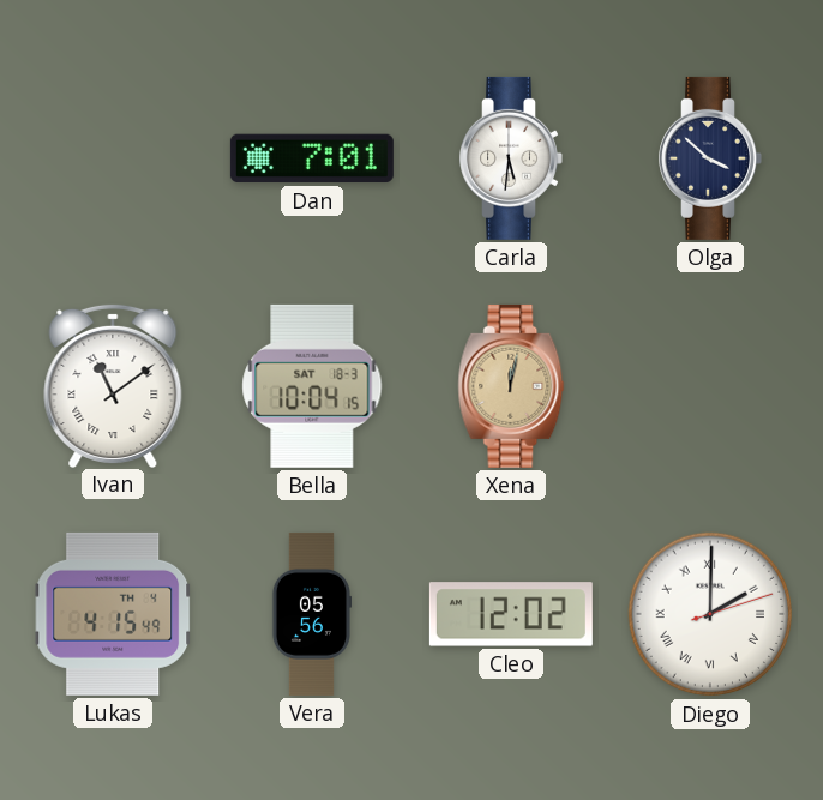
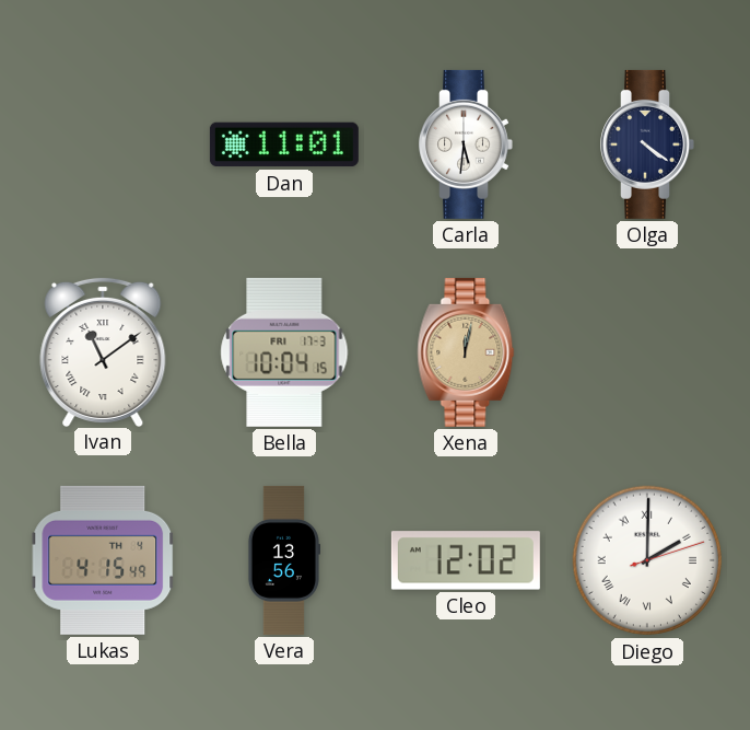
Dan: 7:01 -> 11:01
Olga: 3:52 -> 4:21
Bella date: SAT 18-3 -> FRI 17-3
Vera: 05:56 -> 13:56
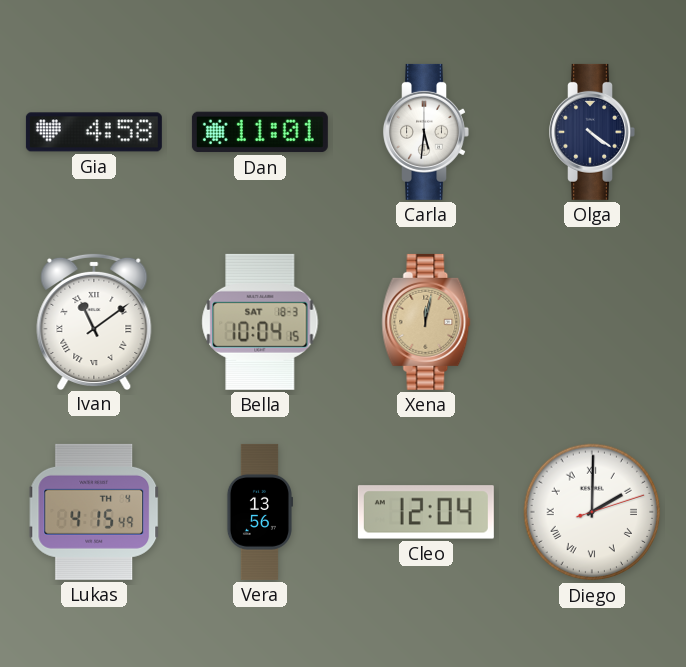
Gia: none -> 4:58
Bella date: FRI 17-3 -> SAT 18-3
Cleo: 12:02 -> 12:04
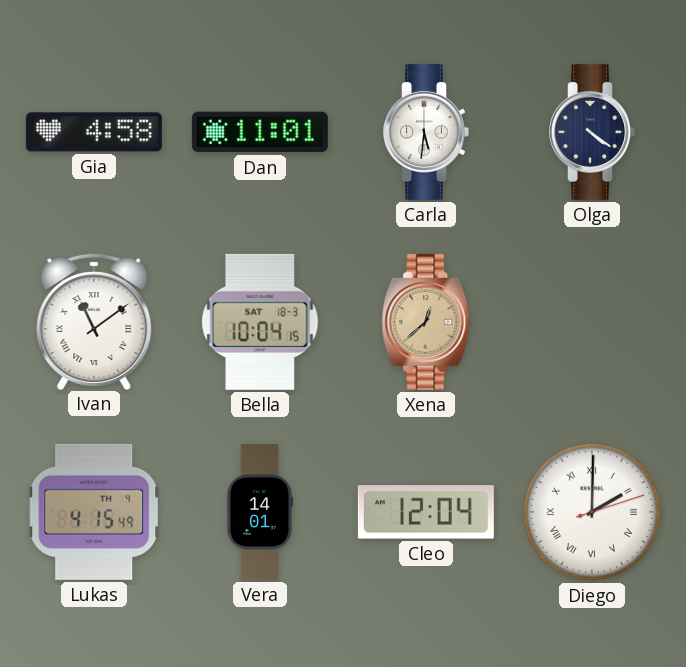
Xena: 12:02 -> 12:38
Vera: 13:56 -> 14:01
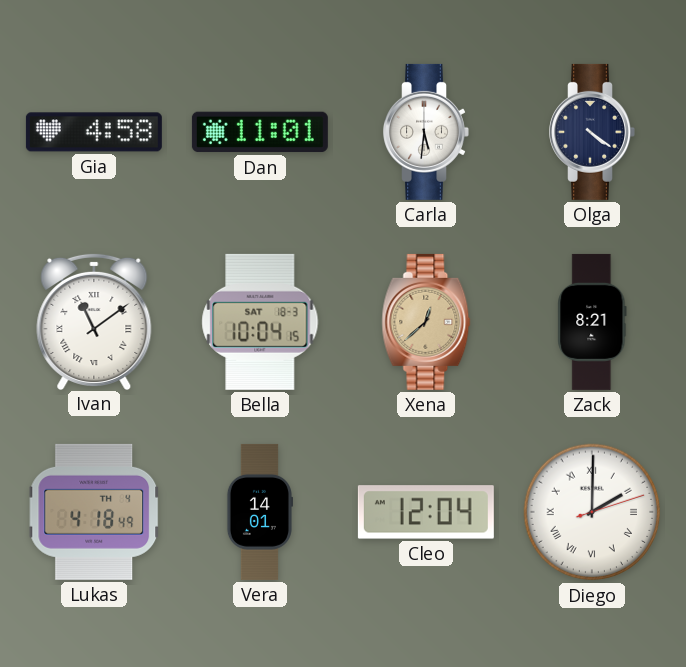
Zack: none -> 8:21
Lukas: 4:15 -> 4:18
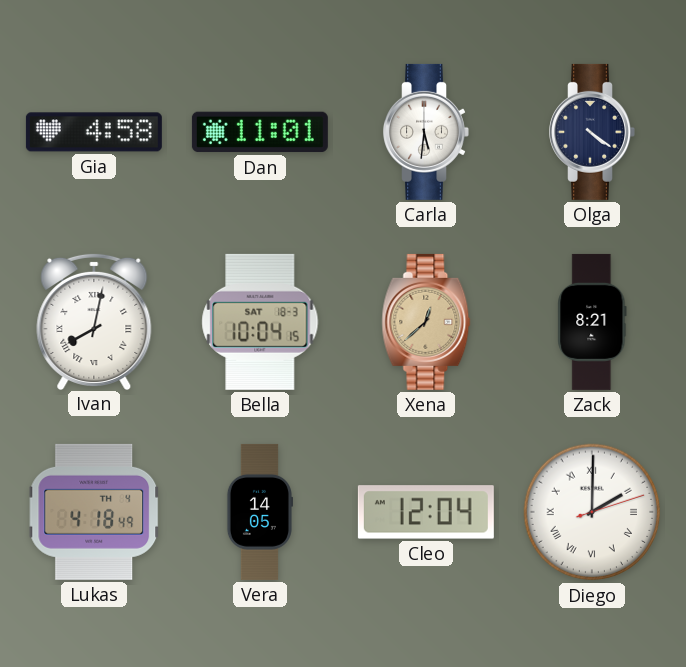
Ivan: 11:09 -> 8:02
Vera: 14:01 -> 14:05
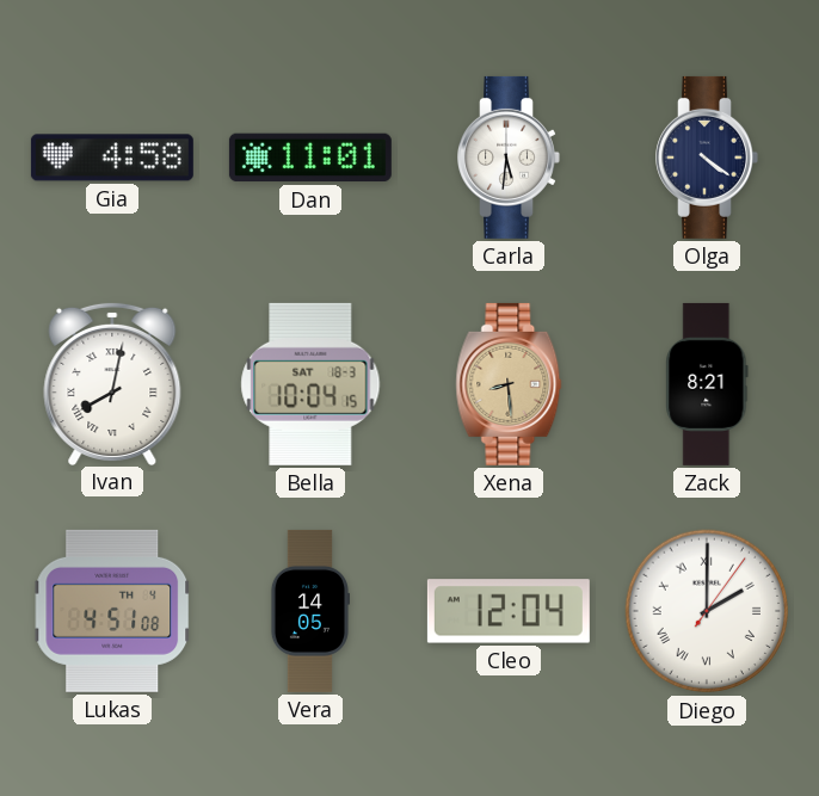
Xena: 12:38 -> 8:29
Lukas: 4:18 -> 4:51
Diego: 2:00:12 -> 2:00:06
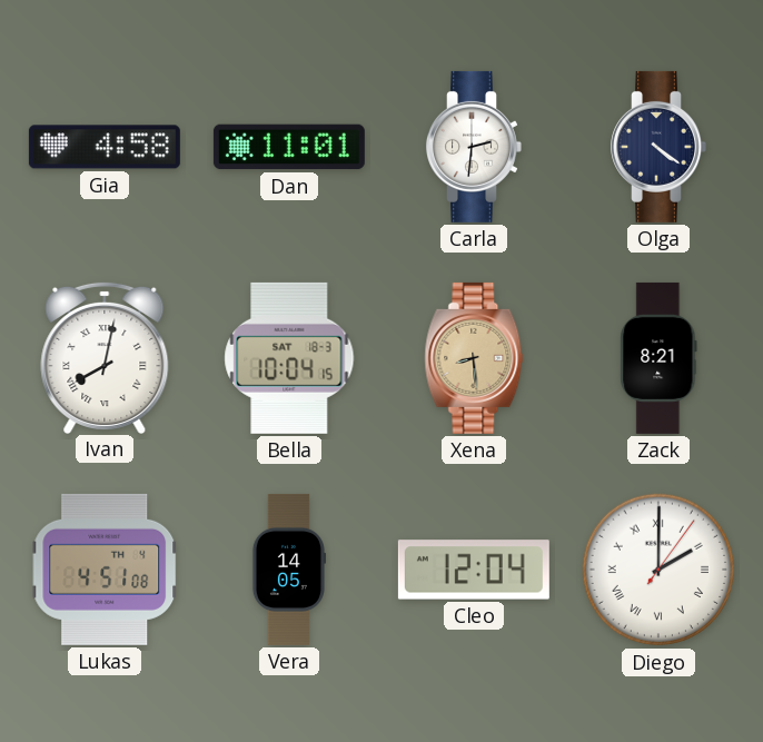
Carla: 5:31 -> 2:31
